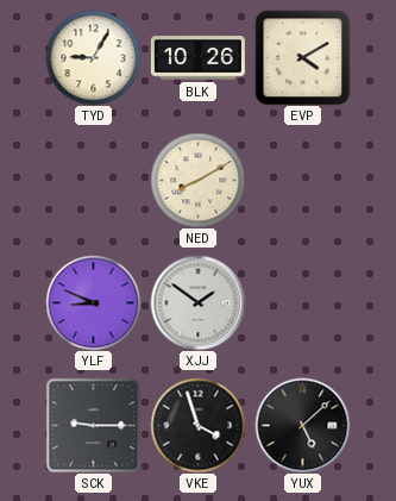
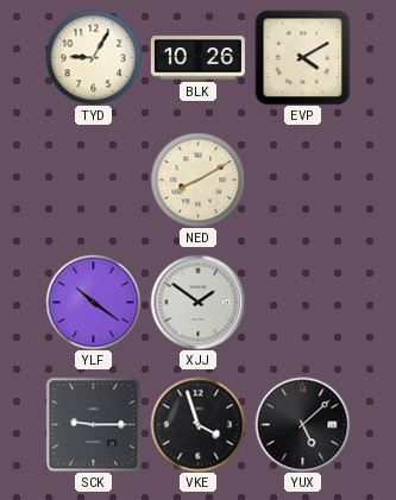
YLF: 8:49 -> 10:21
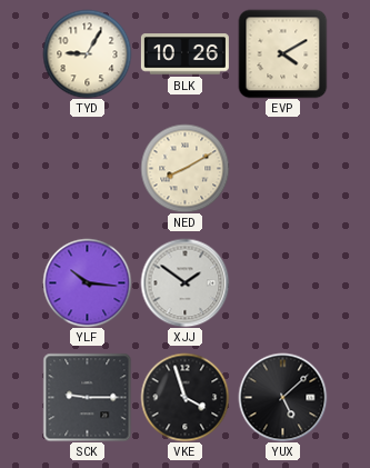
YLF: 10:21 -> 10:16
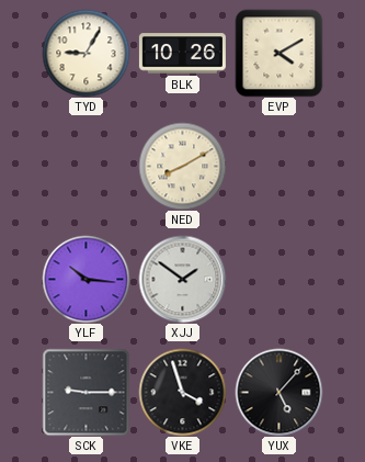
YUX: 5:08 -> 5:07
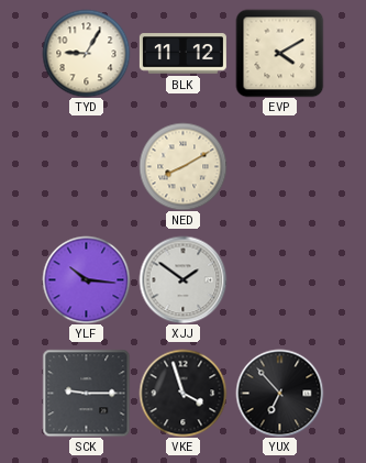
BLK: 10:26 -> 11:12
YUX: 5:07 -> 6:53
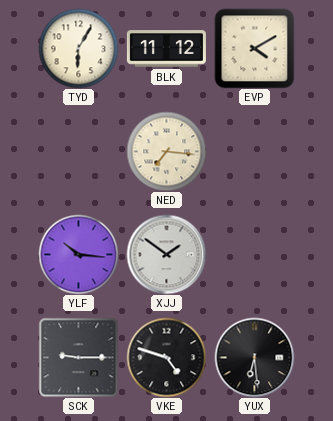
TYD: 9:05 -> 6:05
NED: 8:10 -> 7:16
VKE: 3:57 -> 4:48
YUX: 6:53 -> 6:29
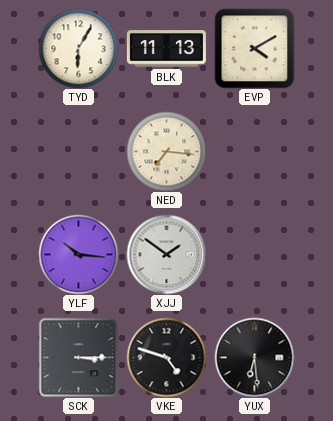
BLK: 11:12 -> 11:13
SCK: 9:15 -> 3:15
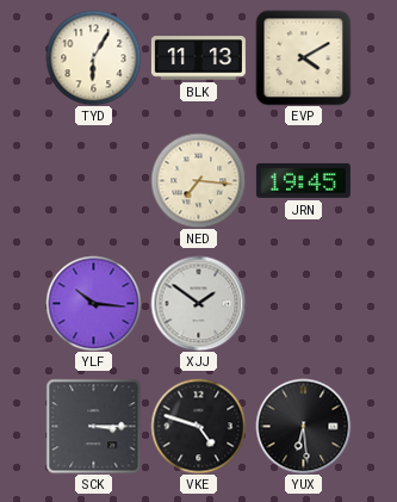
JRN: none -> 19:45
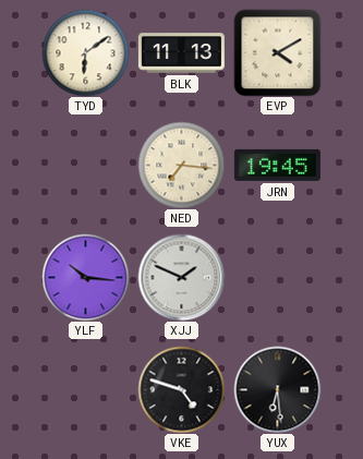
TYD: 6:05 -> 6:09
XJJ: 1:51 -> 1:49
SCK: 3:15 -> none
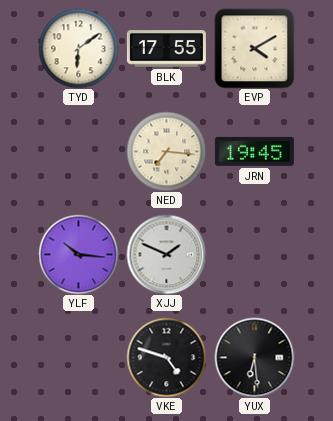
BLK: 11:13 -> 17:55
